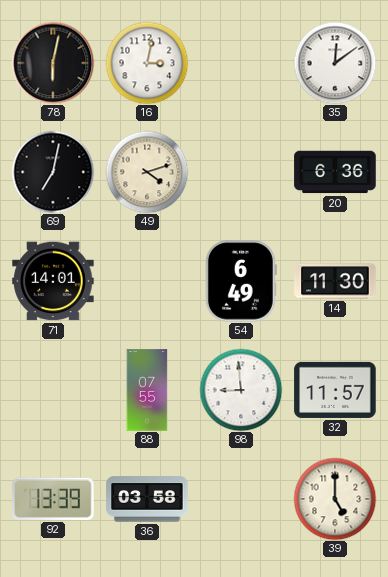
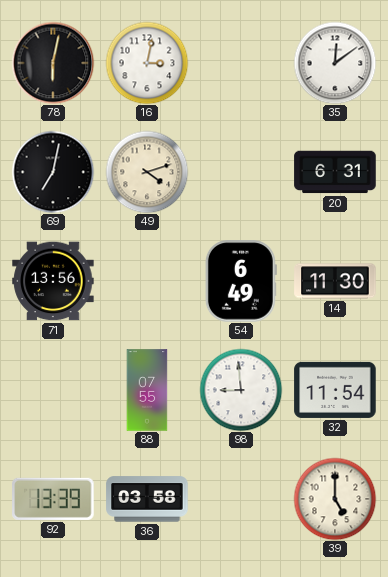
20: 6:36 -> 6:31
71: 14:01 -> 13:56
32: 11:57 -> 11:54
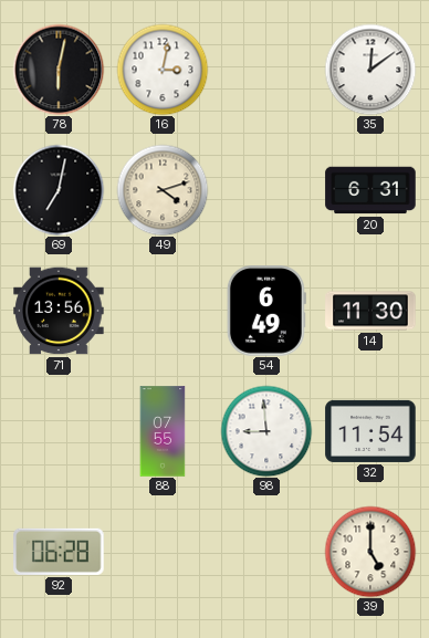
92: 13:39 -> 06:28
36: 03:58 -> none
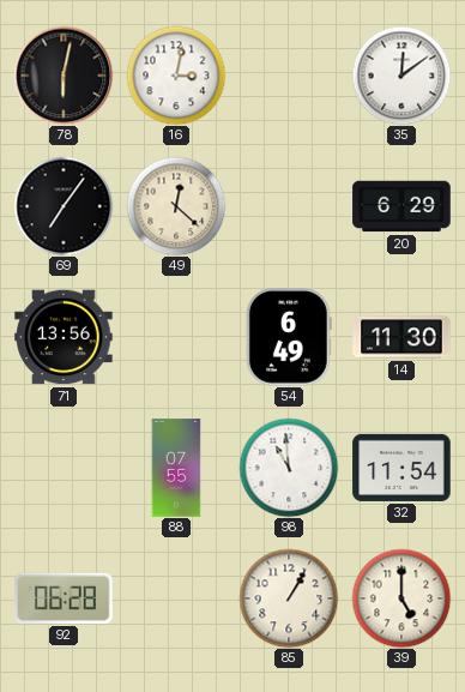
69: 7:02 -> 7:06
49: 4:12 -> 12:22
20: 6:31 -> 6:29
98: 8:59 -> 10:59
85: none -> 1:05
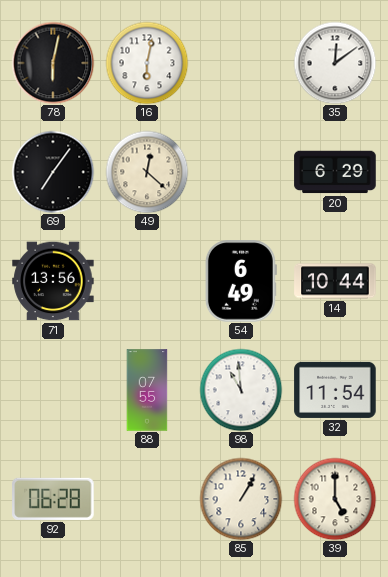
16: 3:02 -> 6:02
14: 11:30 -> 10:44
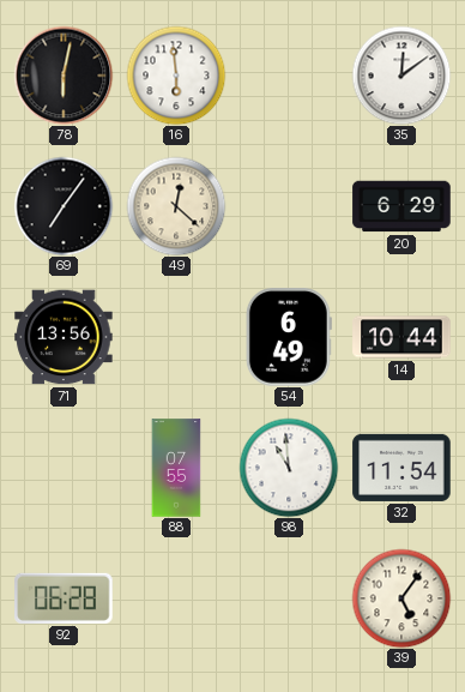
16: 6:02 -> 5:59
85: 1:05 -> none
39: 5:00 -> 5:06
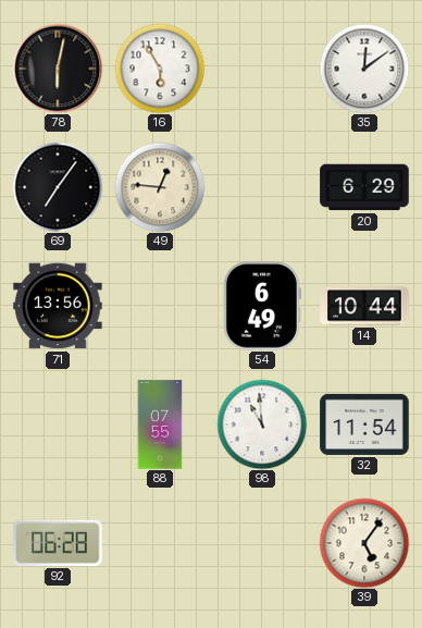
16: 5:59 -> 5:55
49: 12:22 -> 12:46
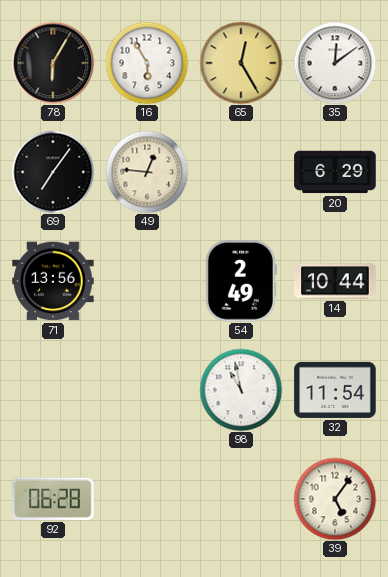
78: 6:02 -> 6:05
65: none -> 12:25
54: 6:49 -> 2:49
88: 07:55 -> none
98: 10:59 -> 10:58
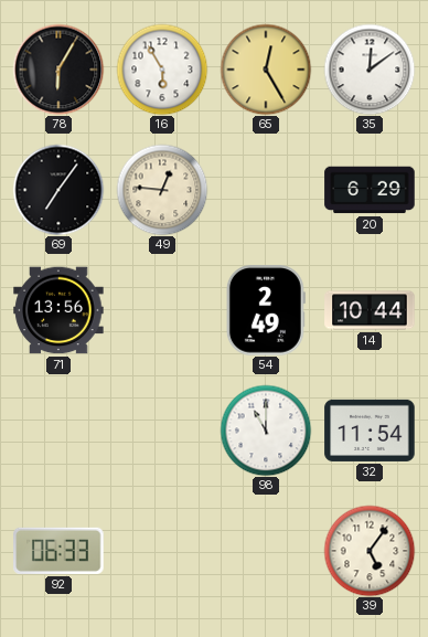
98: 10:58 -> 11:00
92: 06:28 -> 06:33
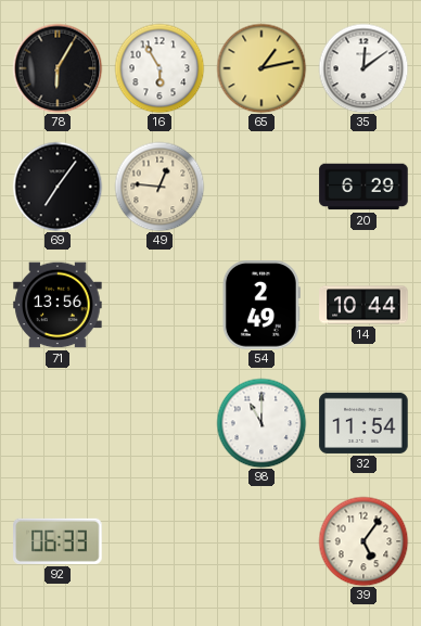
65: 12:25 -> 1:13
